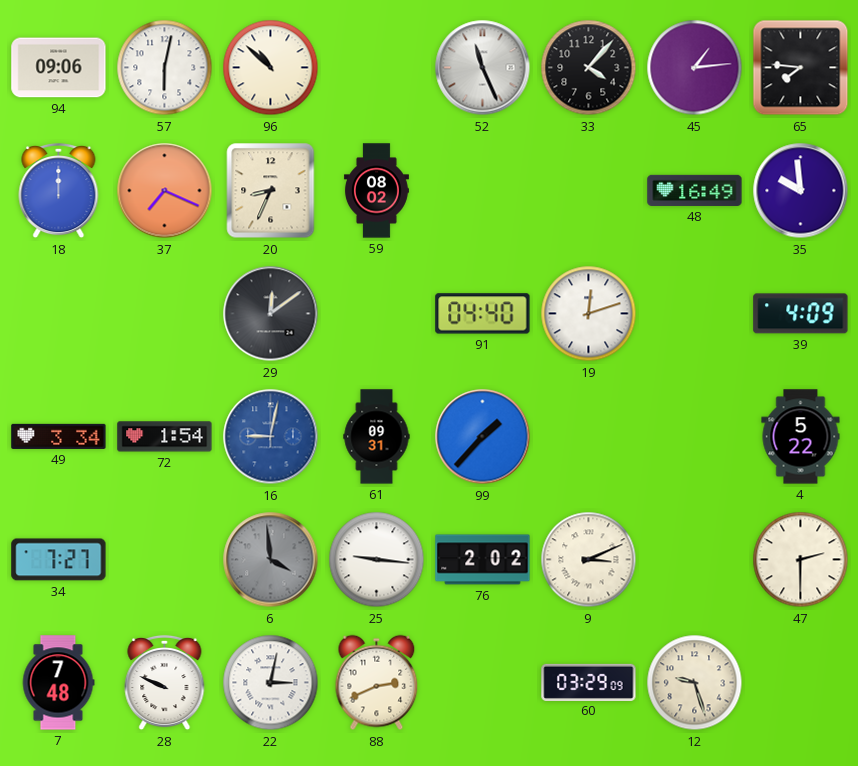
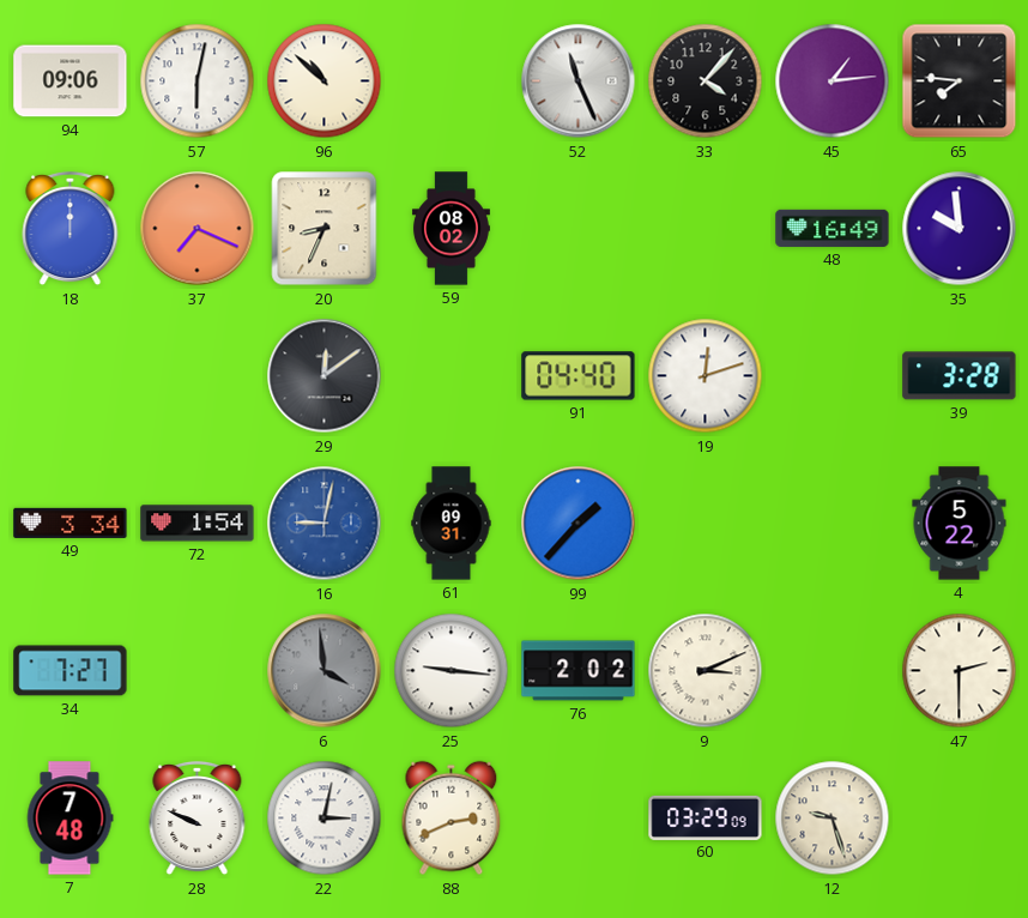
39: 4:09 -> 3:28
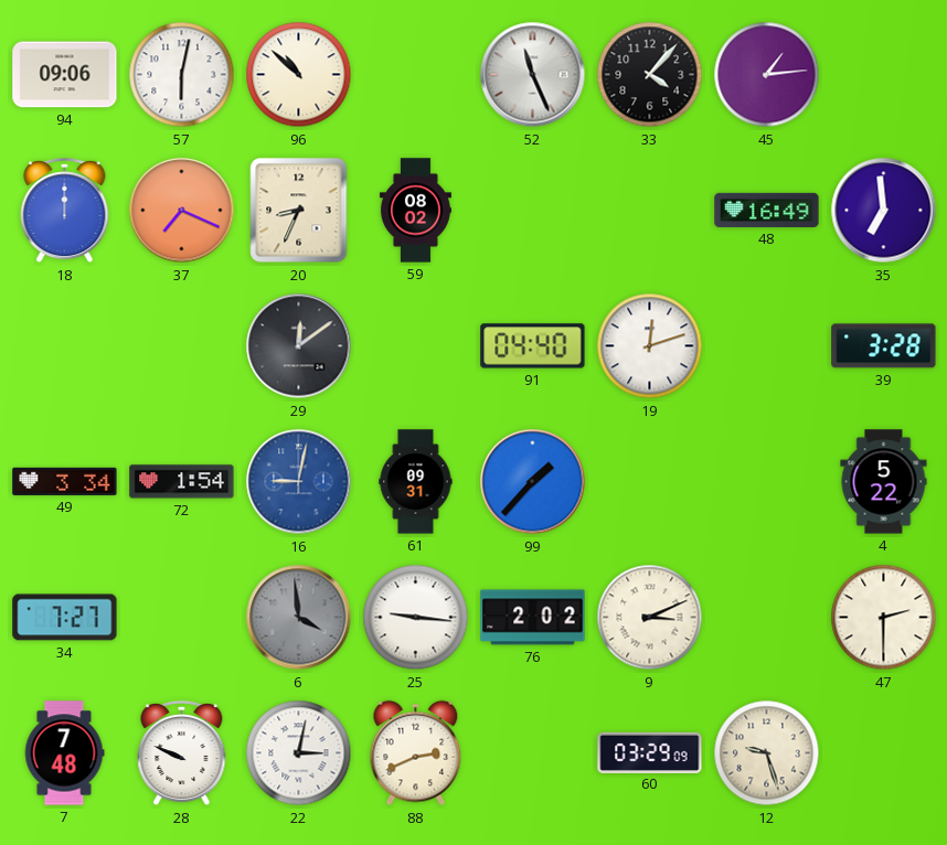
65: 7:46 -> none
35: 9:59 -> 6:59
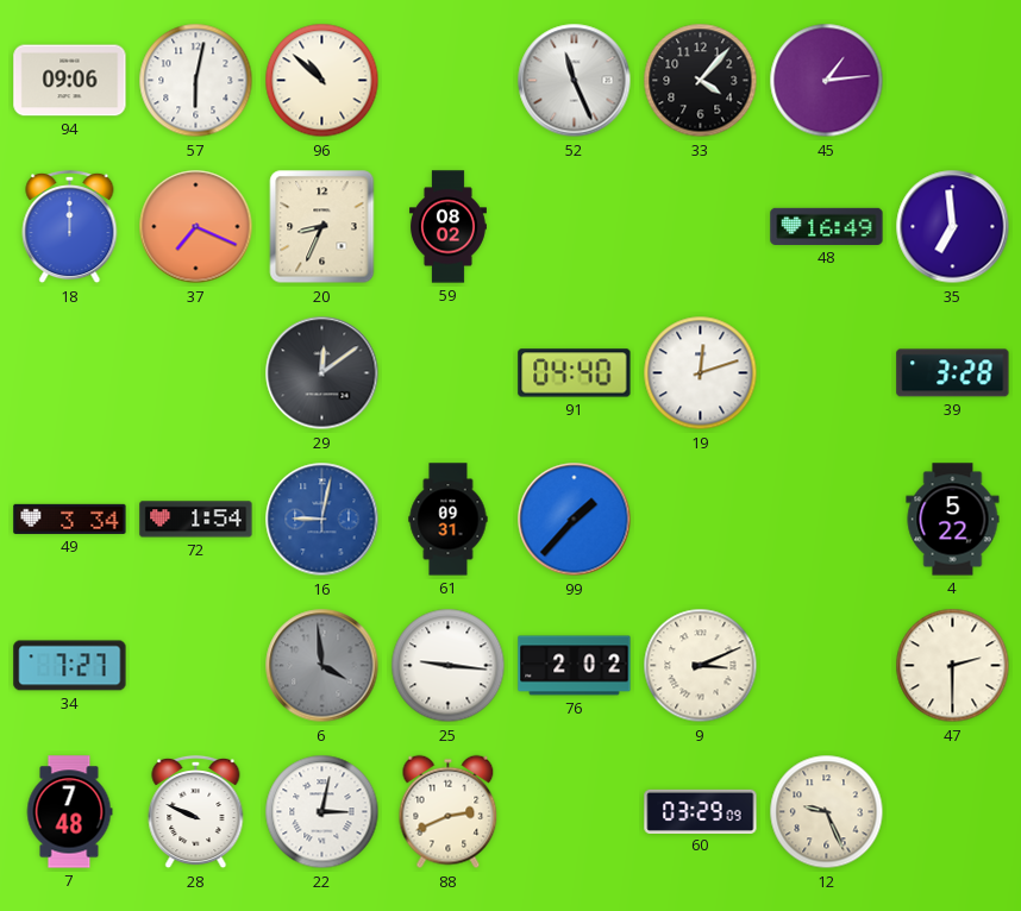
12: 9:27 -> 9:26
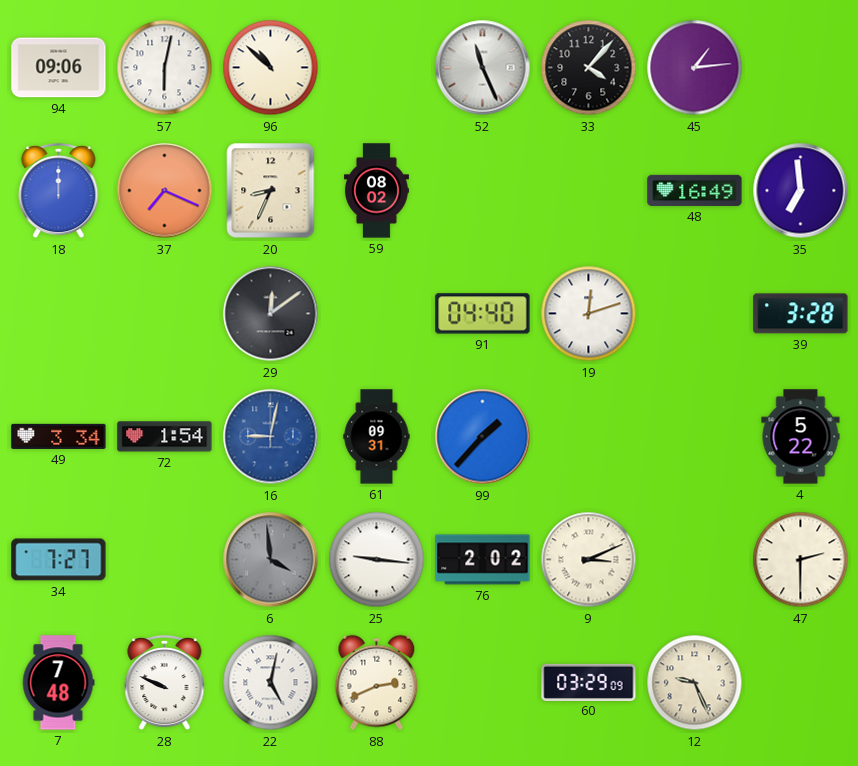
22: 3:02 -> 5:02
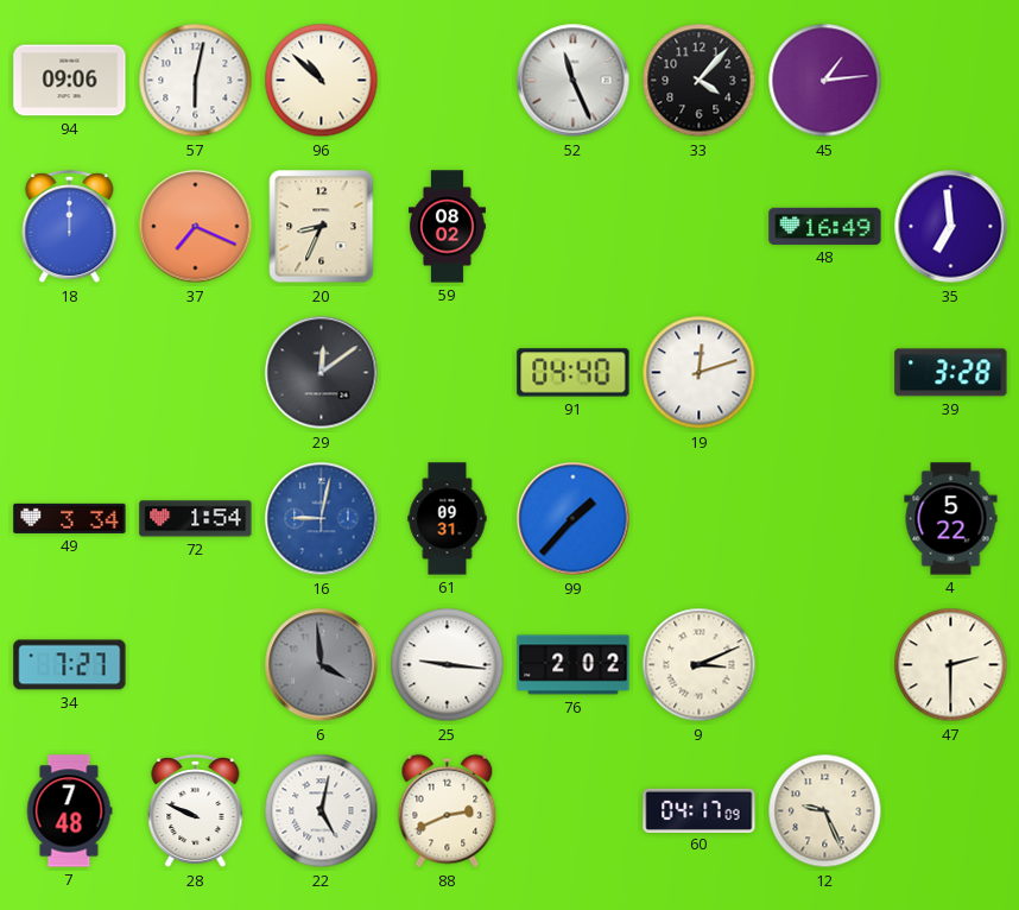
60: 03:29 -> 04:17
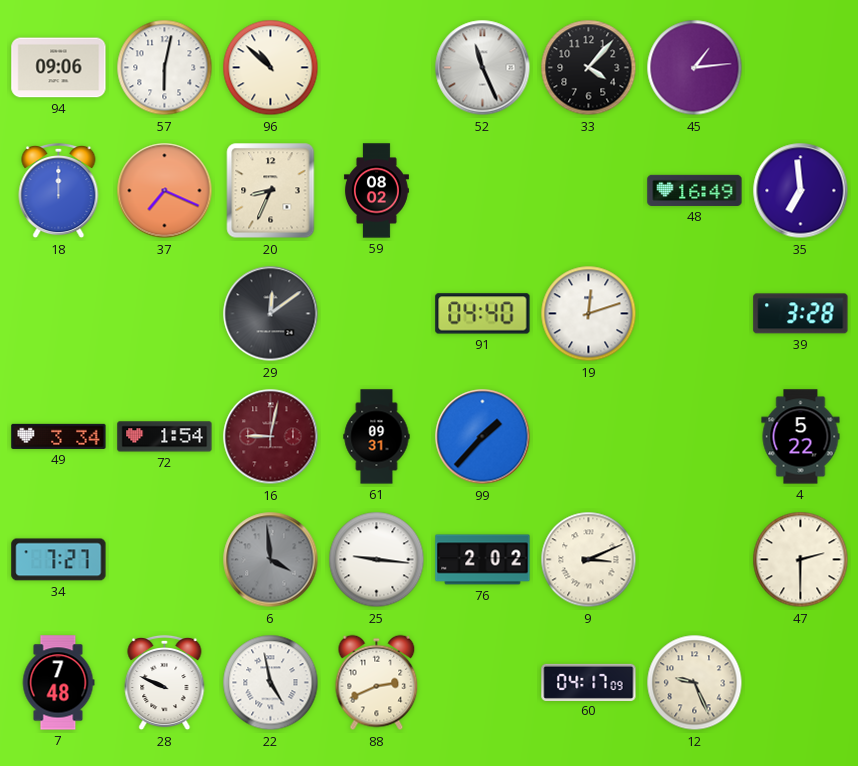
16 dial: blue -> burgundy
22: 5:02 -> 4:58
